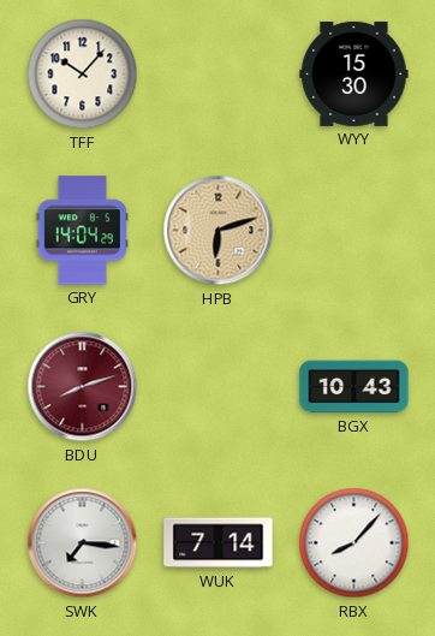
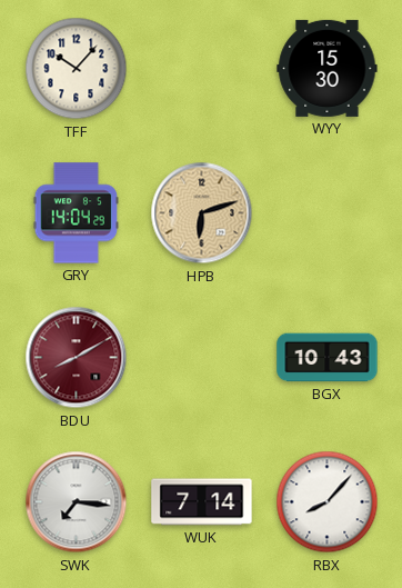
BDU: 8:12 -> 8:10
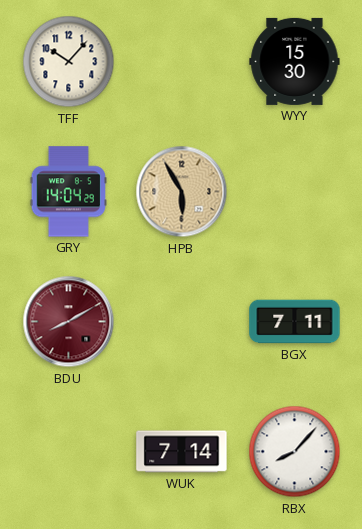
HPB: 6:12 -> 5:55
BGX: 10:43 -> 7:11
SWK: 7:16 -> none
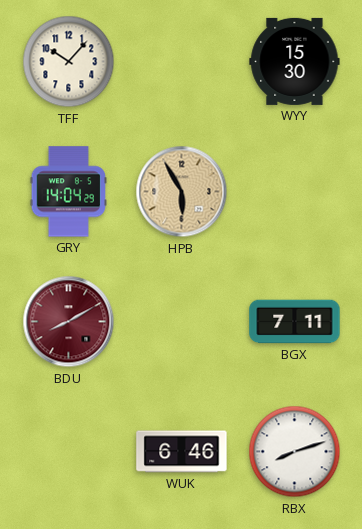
WUK: 7:14 -> 6:46
RBX: 8:07 -> 8:12
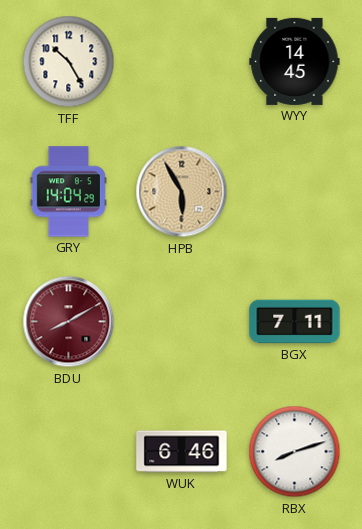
TFF: 10:07 -> 10:25
WYY: 15:30 -> 14:45
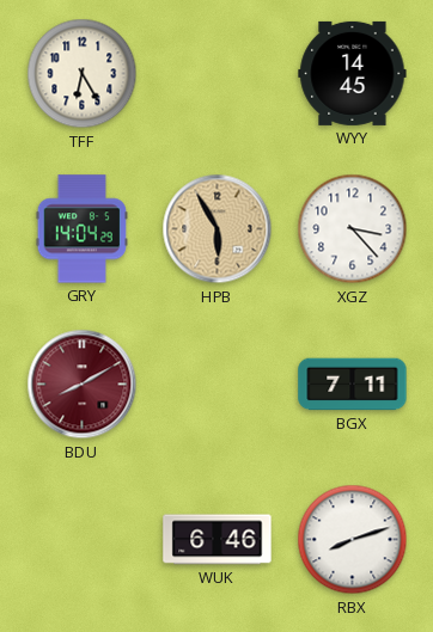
TFF: 10:25 -> 6:25
XGZ: none -> 3:23
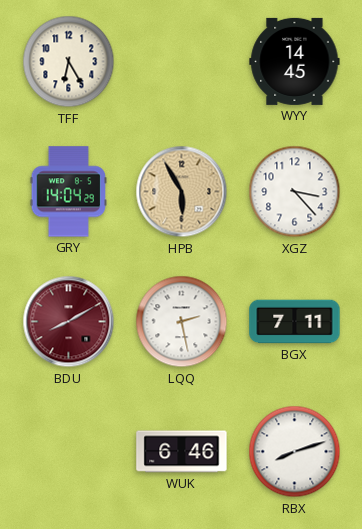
LQQ: none -> 2:28
